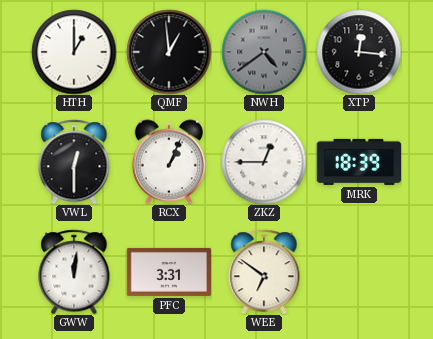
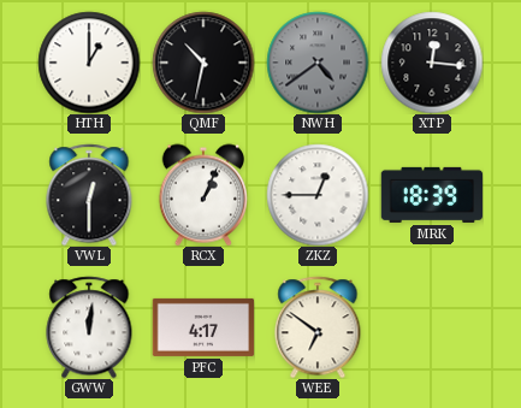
QMF: 12:59 -> 10:32
PFC: 3:31 -> 4:17
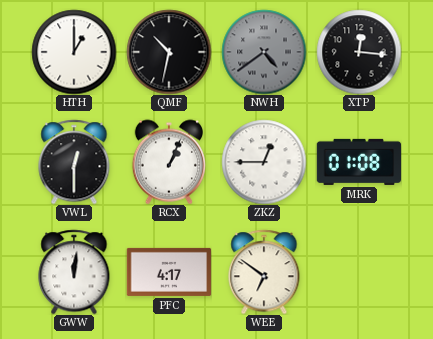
MRK: 18:39 -> 01:08
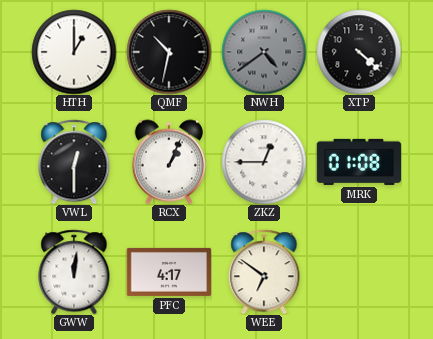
XTP: 12:16 -> 4:22
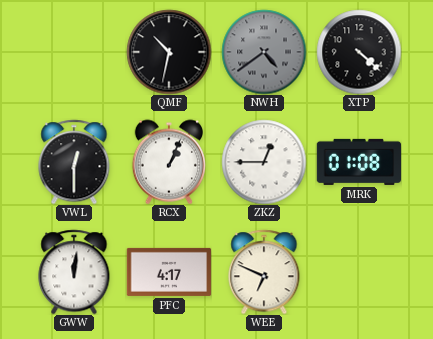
HTH: 1:00 -> none
WEE: 6:51 -> 6:49
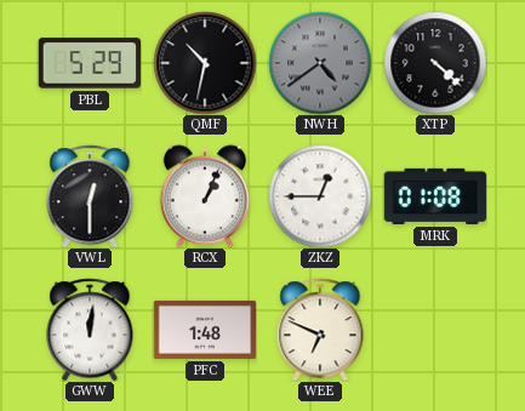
PBL: none -> 5:29
PFC: 4:17 -> 1:48
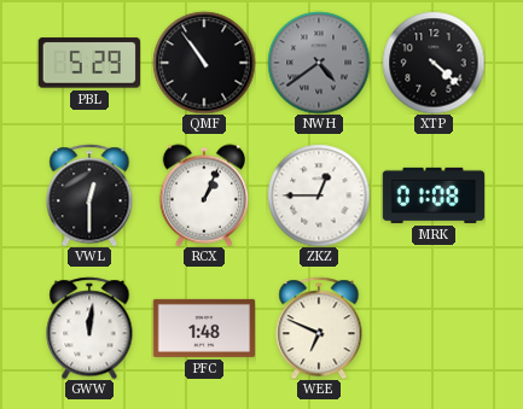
QMF: 10:32 -> 10:54
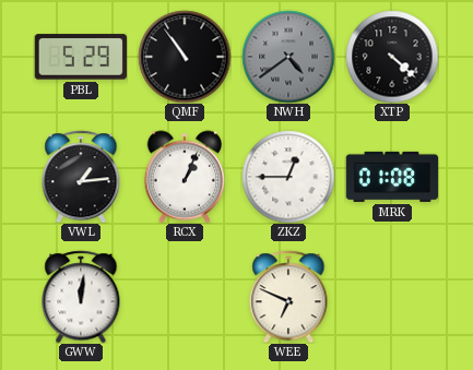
VWL: 12:30 -> 1:14
PFC: 1:48 -> none
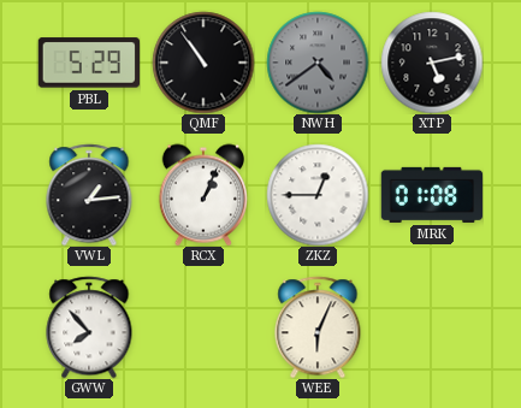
XTP: 4:22 -> 5:13
GWW: 12:01 -> 7:53
WEE: 6:49 -> 6:04
